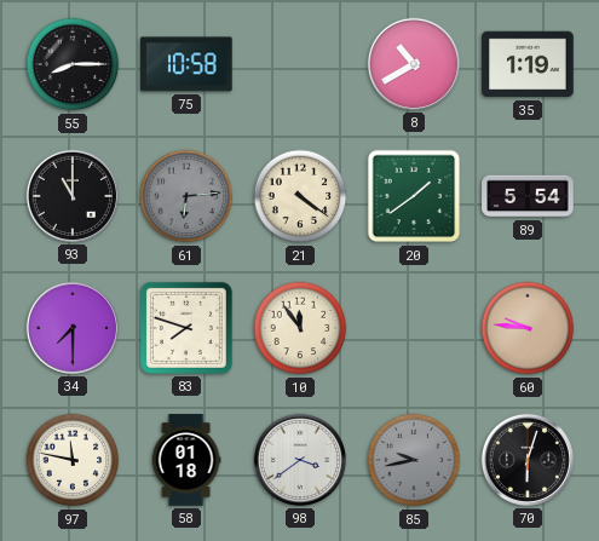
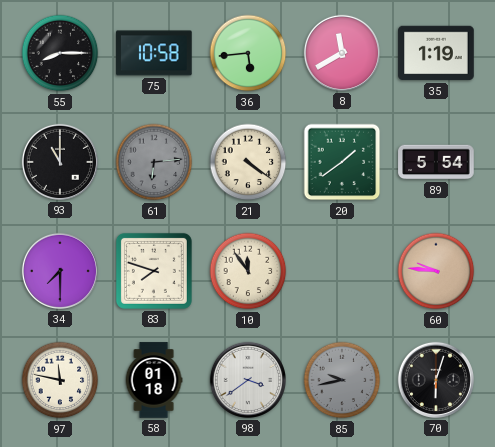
36: none -> 5:44
8: 10:40 -> 11:40
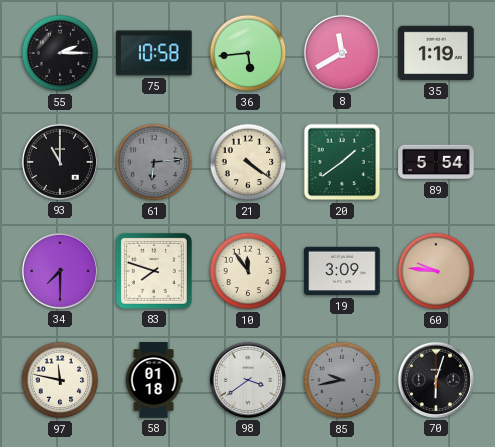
55: 8:15 -> 2:15
19: none -> 3:09
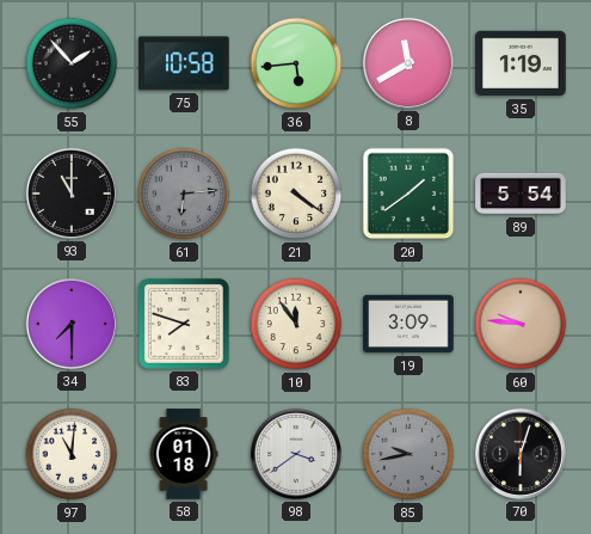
55: 2:15 -> 1:53
97: 11:47 -> 11:01
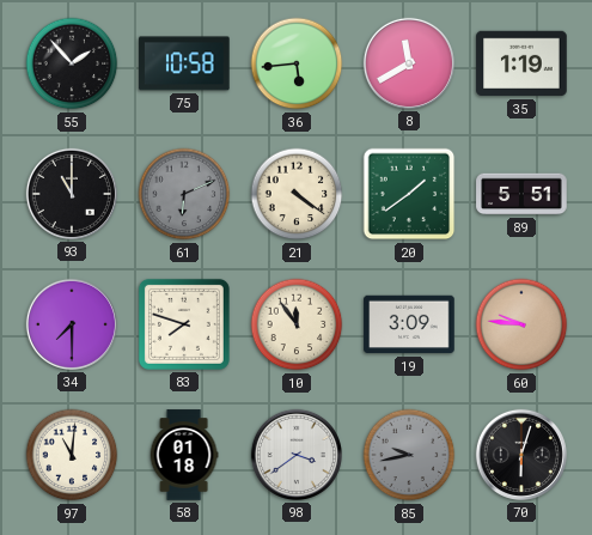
61: 6:14 -> 6:11
89: 5:54 -> 5:51
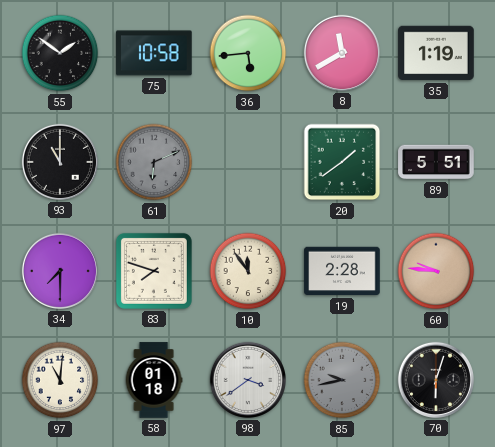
55: 1:53 -> 1:51
21: 4:21 -> none
19: 3:09 -> 2:28
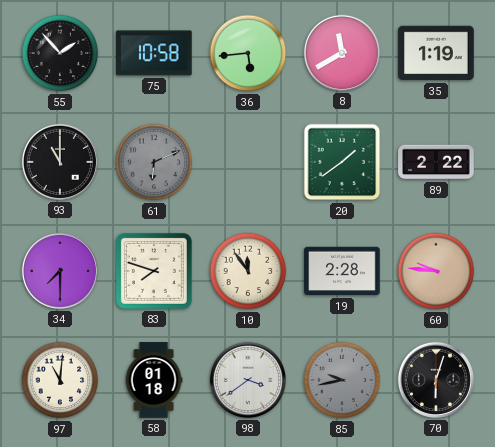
55: 1:51 -> 1:53
89: 5:51 -> 2:22
